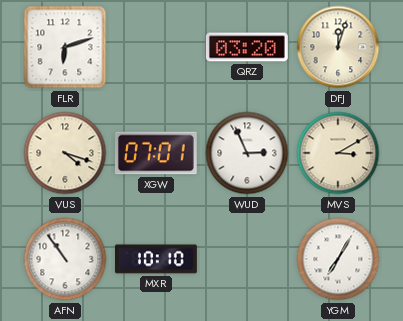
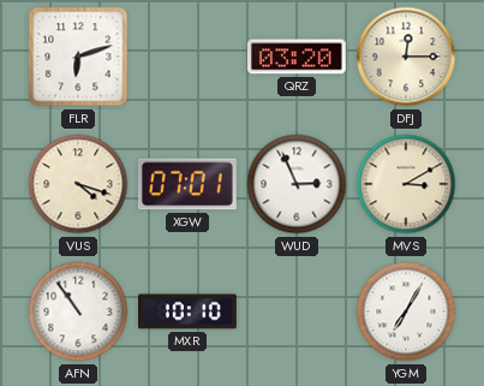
DFJ: 12:03 -> 12:15
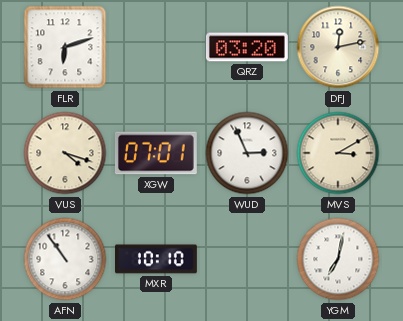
DFJ: 12:15 -> 12:13
YGM: 7:05 -> 7:02
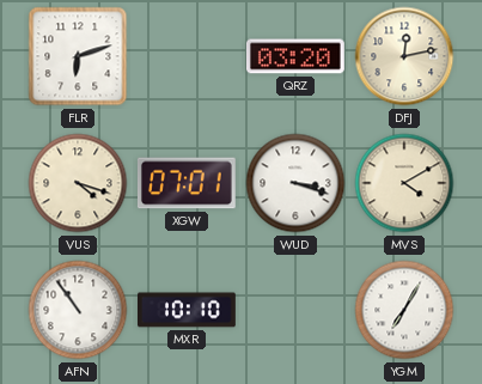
WUD: 2:56 -> 3:18
MVS: 3:10 -> 4:10
YGM: 7:02 -> 7:05
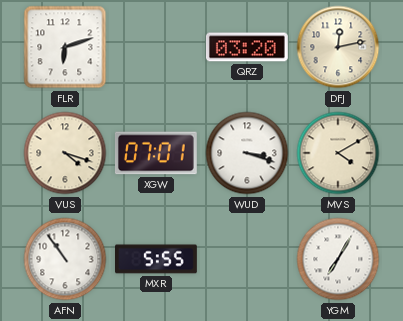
MXR: 10:10 -> 5:55
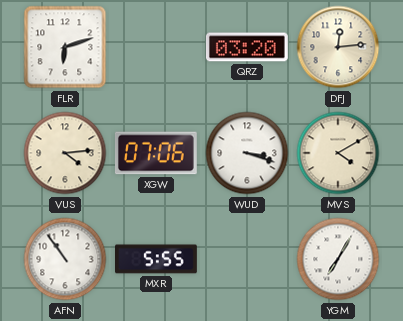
DFJ: 12:13 -> 12:14
VUS: 4:18 -> 4:14
XGW: 07:01 -> 07:06
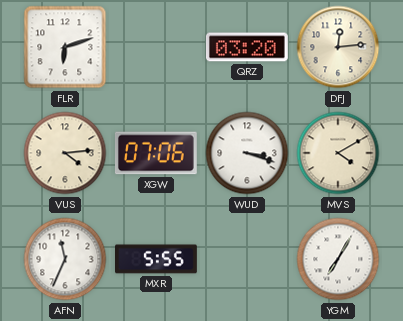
AFN: 10:54 -> 11:34
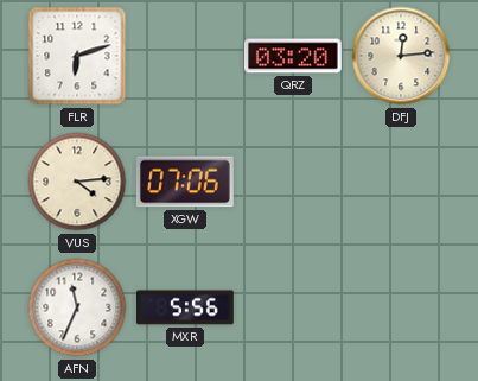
WUD: 3:18 -> none
MVS: 4:10 -> none
MXR: 5:55 -> 5:56
YGM: 7:05 -> none
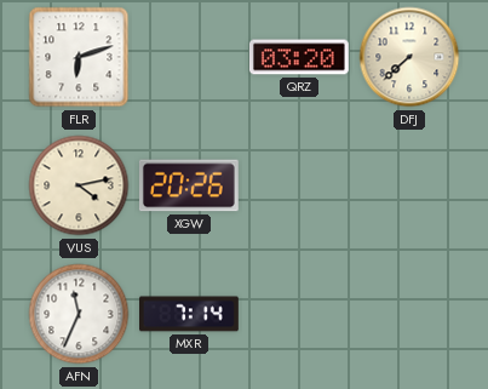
DFJ: 12:14 -> 7:38
VUS: 4:14 -> 4:13
XGW: 07:06 -> 20:26
MXR: 5:56 -> 7:14
